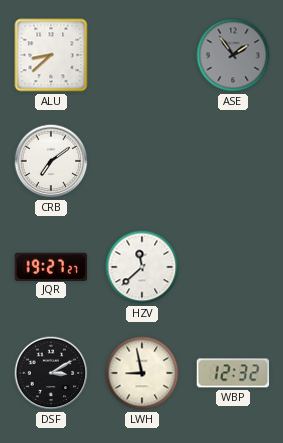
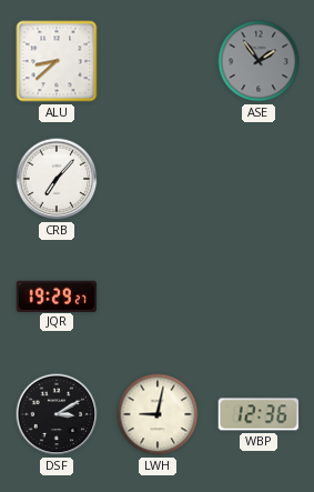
CRB: 7:09 -> 7:07
JQR: 19:27 -> 19:29
HZV: 11:38 -> none
LWH: 8:58 -> 9:02
WBP: 12:32 -> 12:36
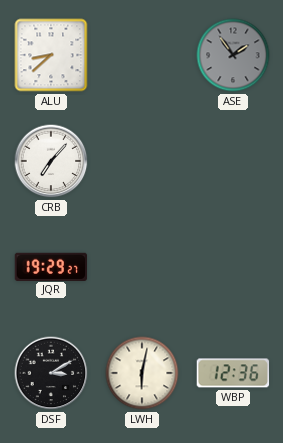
LWH: 9:02 -> 6:02
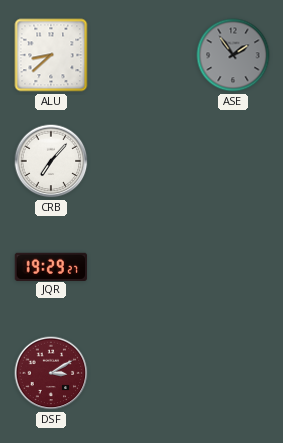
DSF dial: black -> burgundy
LWH: 6:02 -> none
WBP: 12:36 -> none
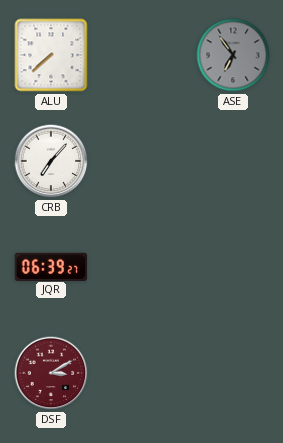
ALU: 8:38 -> 7:38
ASE: 1:54 -> 6:54
JQR: 19:29 -> 06:39
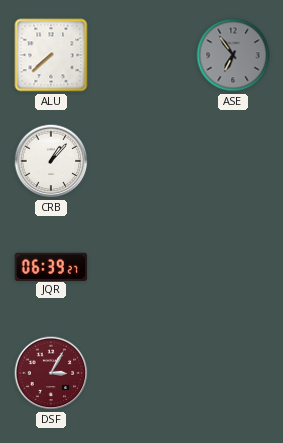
CRB: 7:07 -> 1:07
DSF: 3:10 -> 3:05
